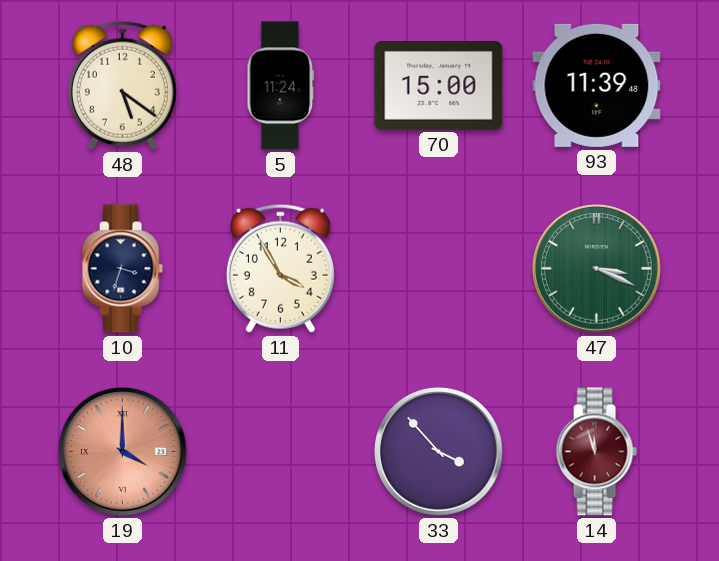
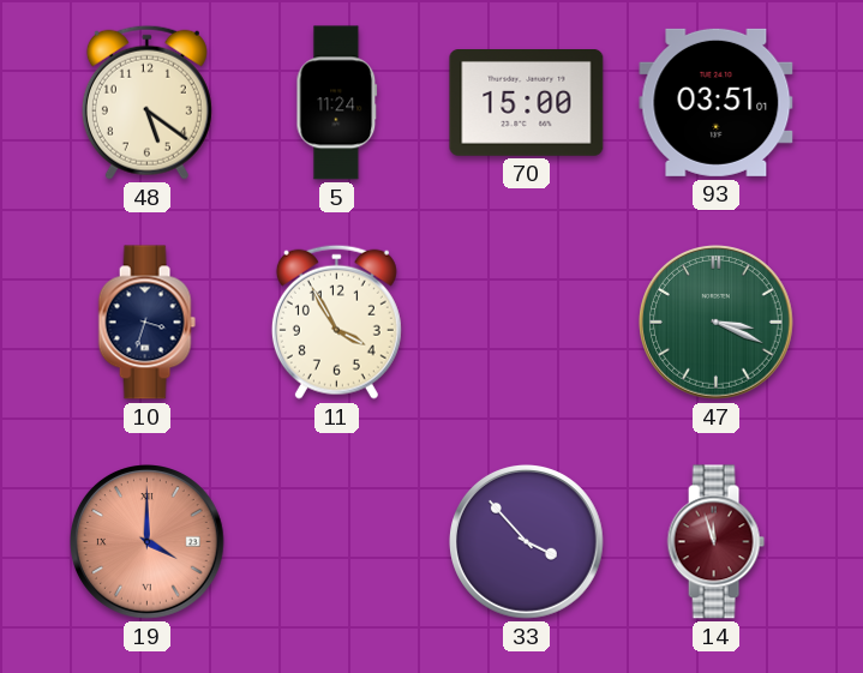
93: 11:39 -> 03:51
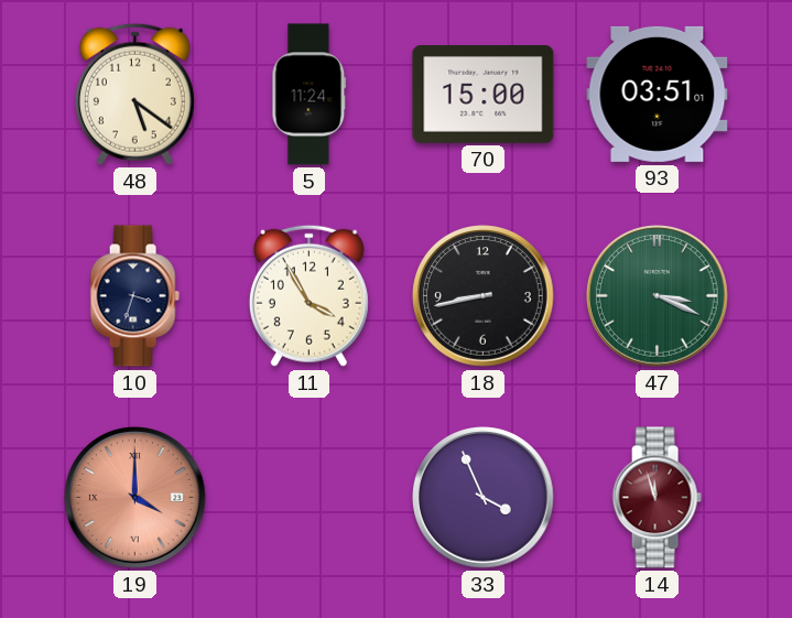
18: none -> 8:43
33: 3:53 -> 3:56
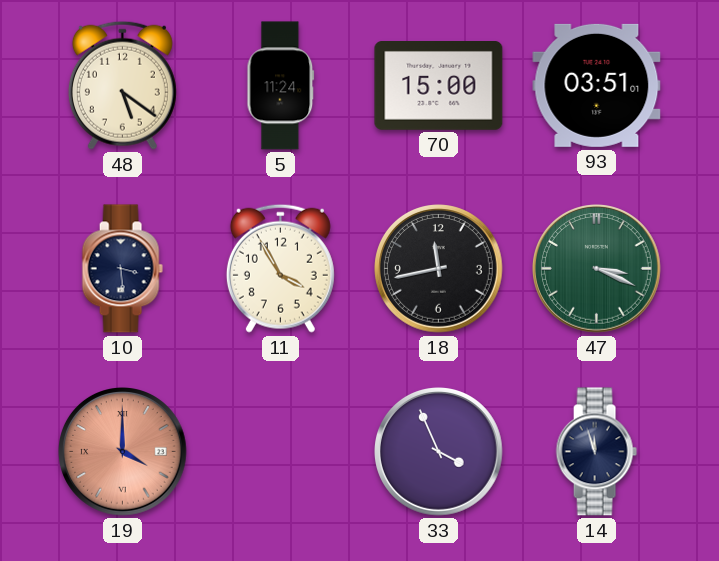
10: 3:33 -> 3:29
18: 8:43 -> 11:43
14 dial: burgundy -> navy
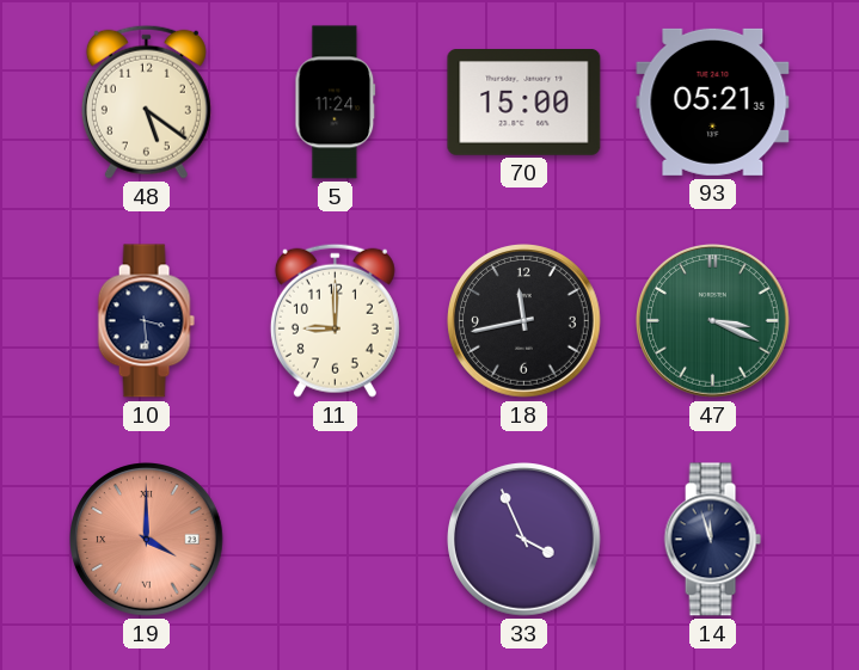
93: 03:51 -> 05:21
11: 3:55 -> 9:00
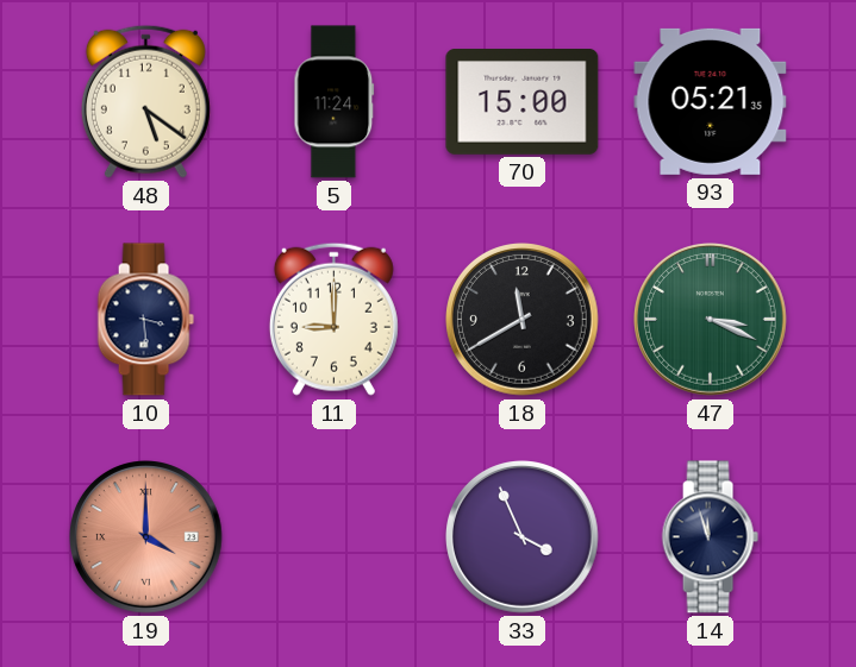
18: 11:43 -> 11:40
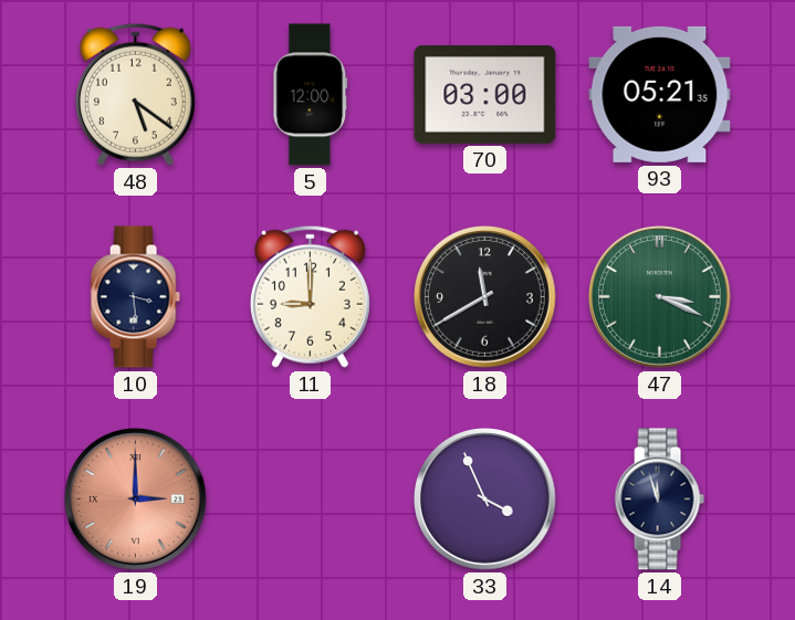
5: 11:24 -> 12:00
70: 15:00 -> 03:00
19: 4:00 -> 3:00
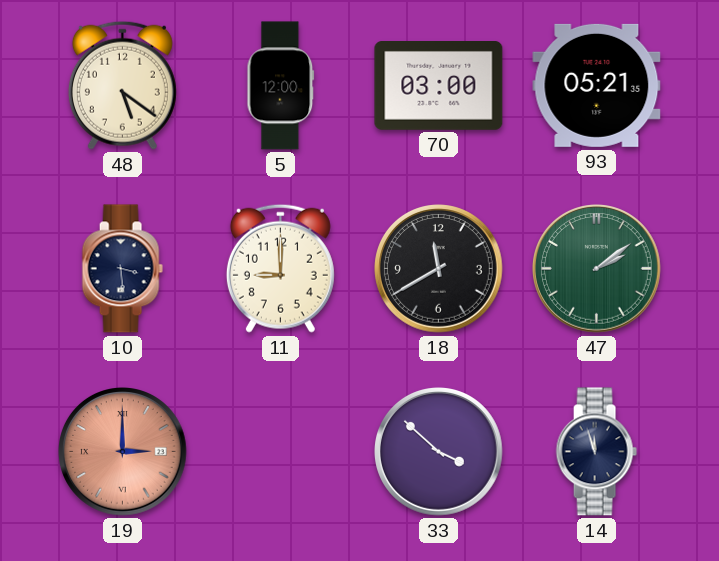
47: 3:19 -> 2:09
33: 3:56 -> 3:52
